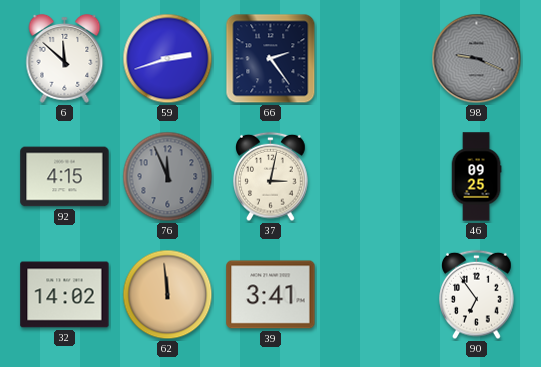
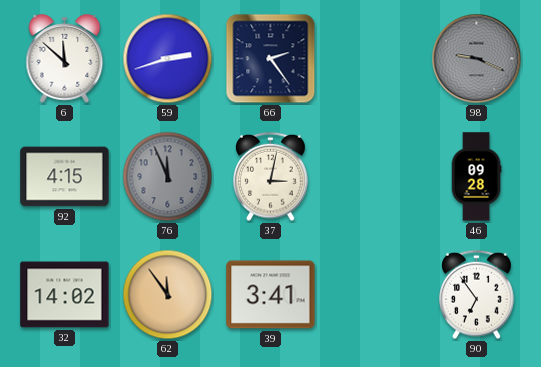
46: 09:25 -> 09:28
62: 11:59 -> 11:54
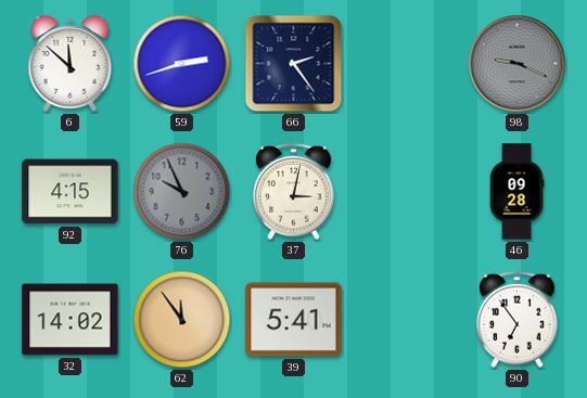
76: 11:56 -> 9:56
39: 3:41 -> 5:41
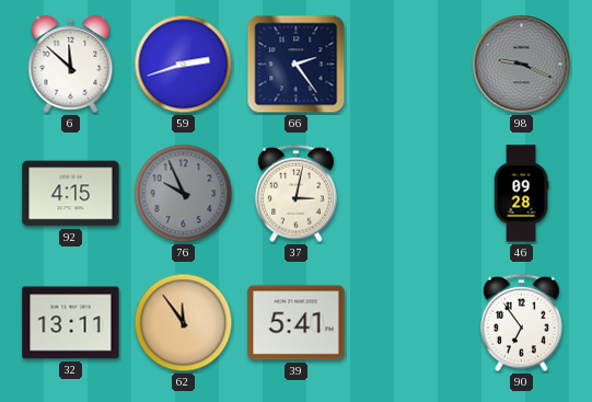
32: 14:02 -> 13:11
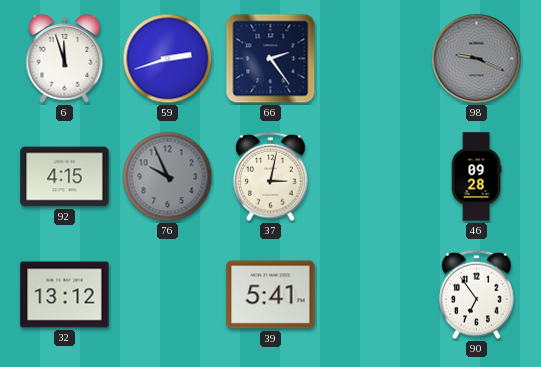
6: 11:52 -> 11:57
32: 13:11 -> 13:12
62: 11:54 -> none
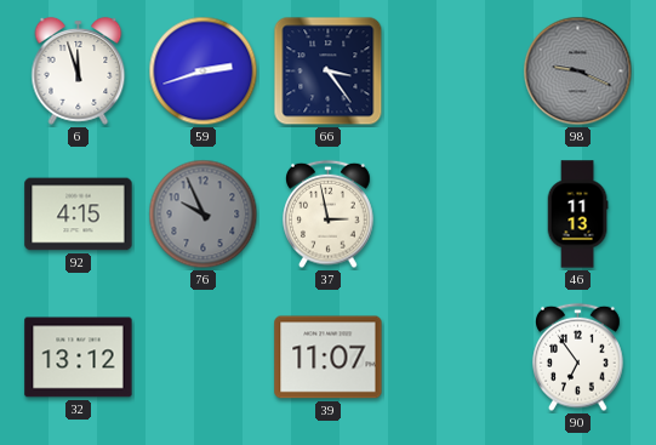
66: 2:24 -> 3:24
37: 3:02 -> 2:58
46: 09:28 -> 11:13
39: 5:41 -> 11:07
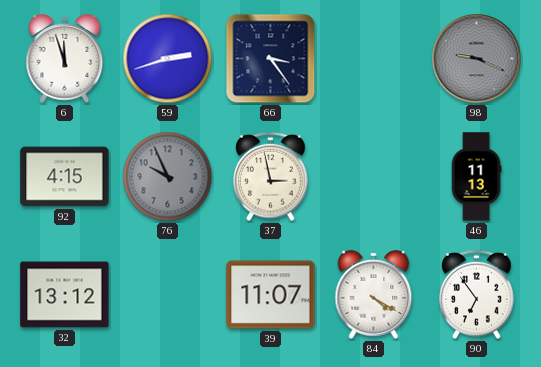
84: none -> 4:20
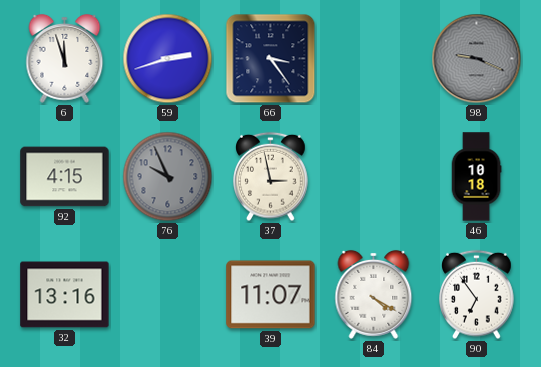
46: 11:13 -> 10:18
32: 13:12 -> 13:16
